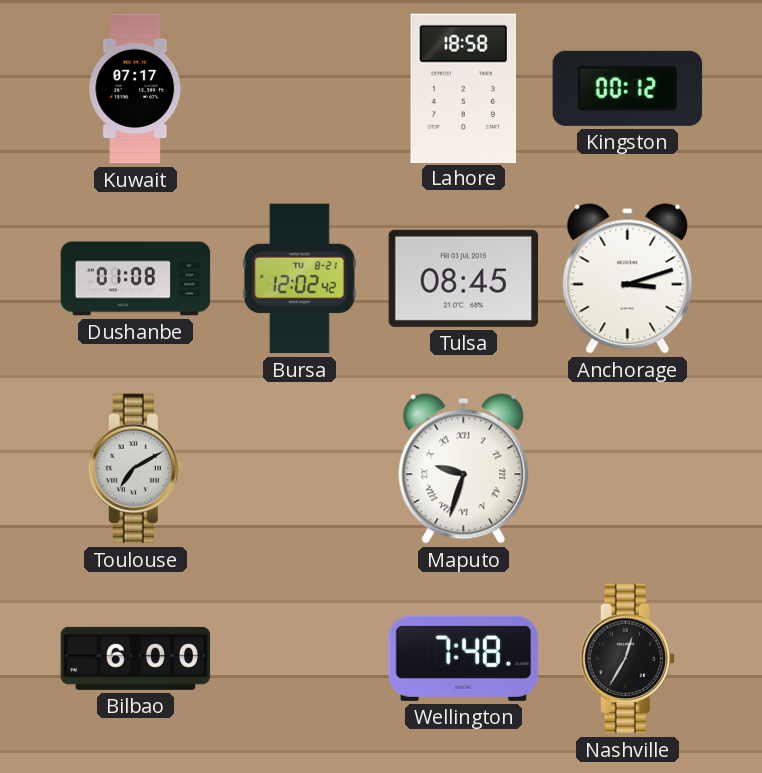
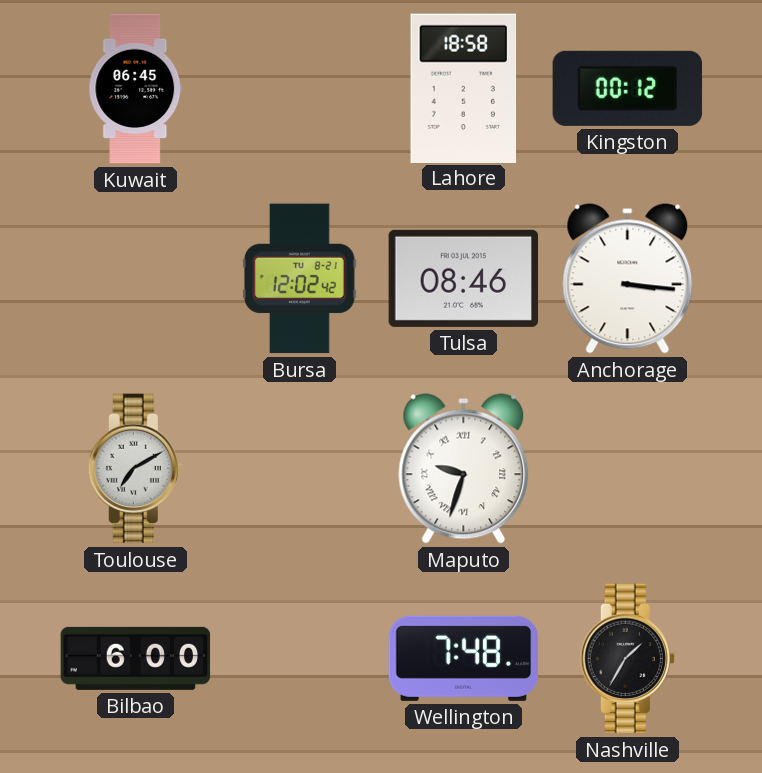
Kuwait: 07:17 -> 06:45
Dushanbe: 01:08 -> none
Tulsa: 08:45 -> 08:46
Anchorage: 3:12 -> 3:16
Nashville: 12:35 -> 1:35
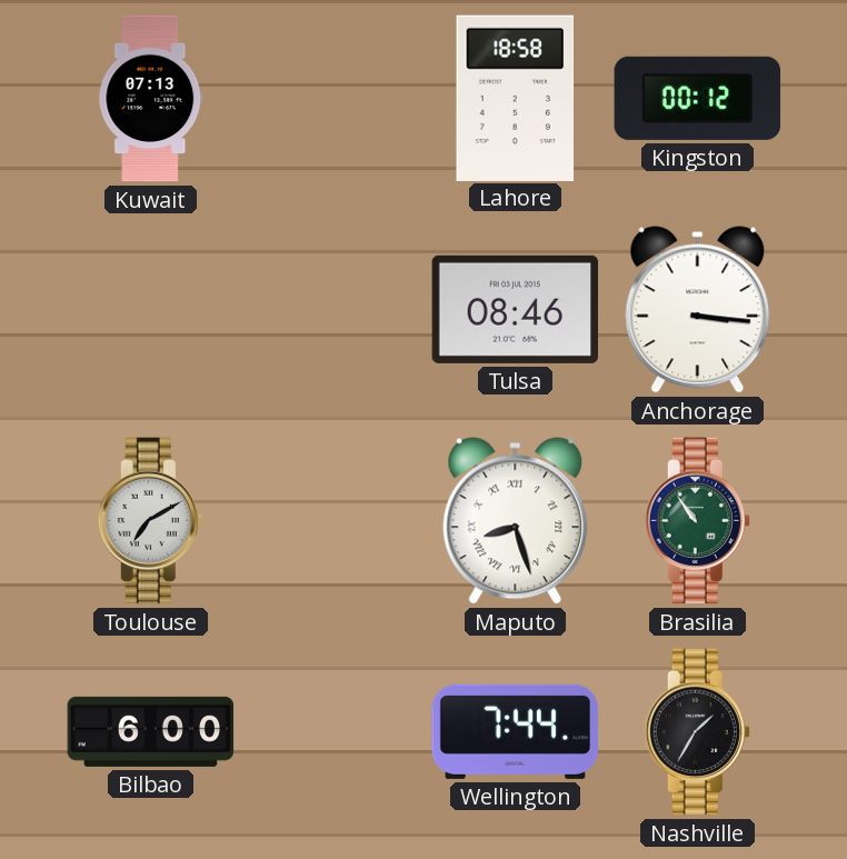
Kuwait: 06:45 -> 07:13
Bursa: 12:02 -> none
Maputo: 9:33 -> 8:27
Brasilia: none -> 10:54
Wellington: 7:48 -> 7:44
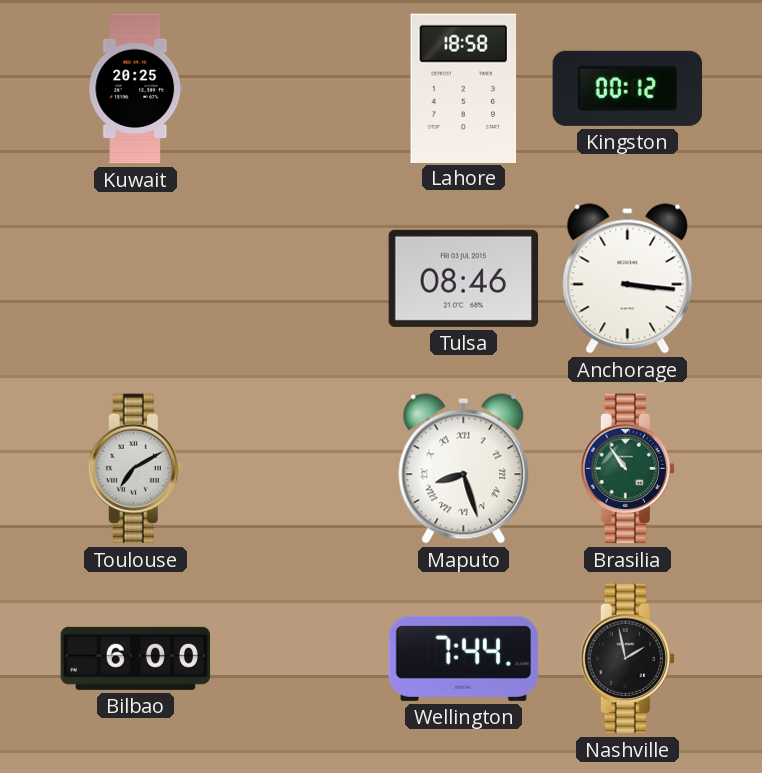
Kuwait: 07:13 -> 20:25
Nashville: 1:35 -> 1:58
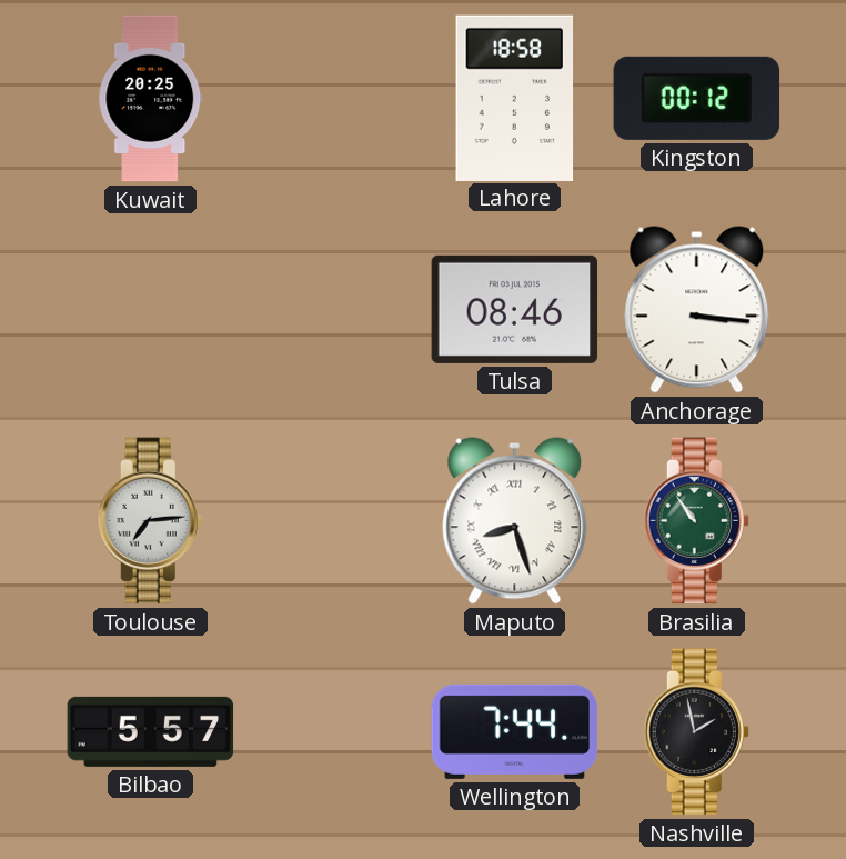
Toulouse: 7:10 -> 7:14
Bilbao: 6:00 -> 5:57
